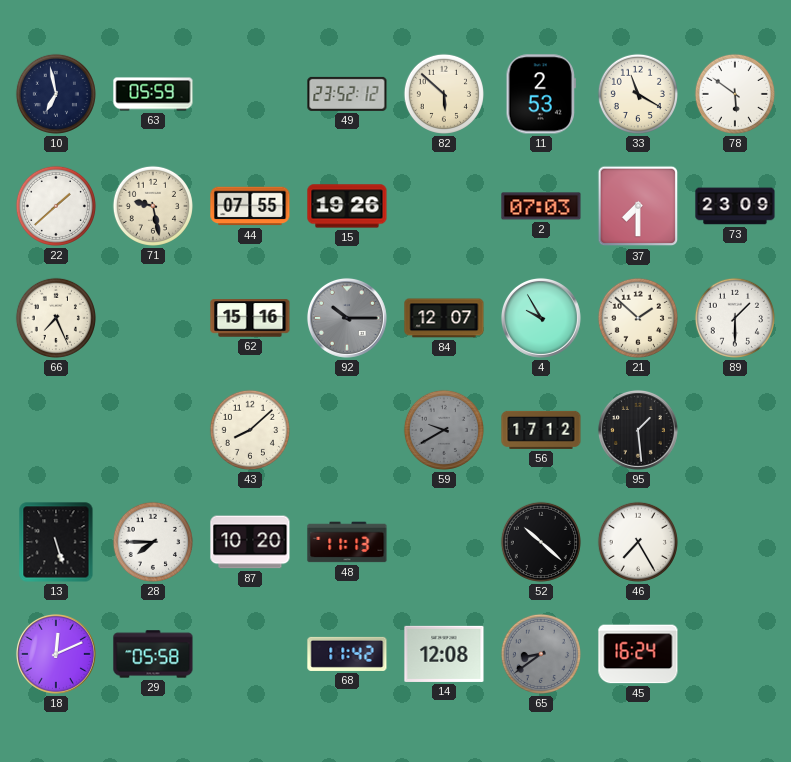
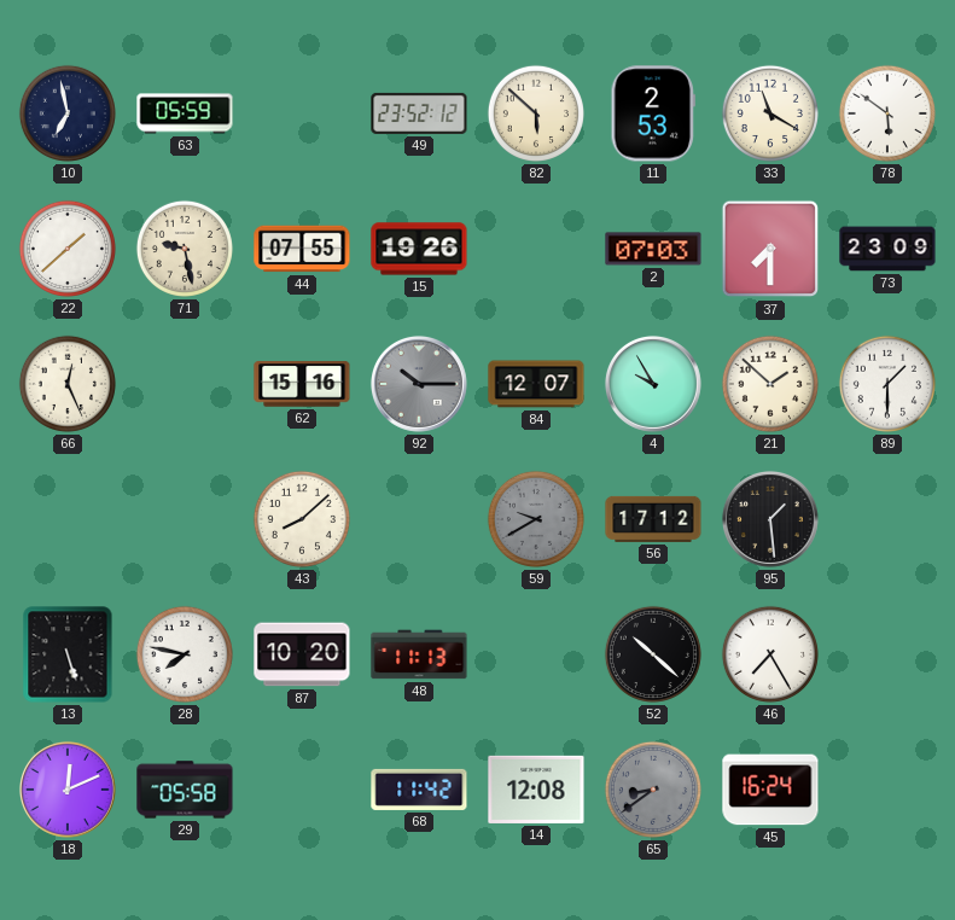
66: 7:26 -> 12:26
28: 7:45 -> 7:47
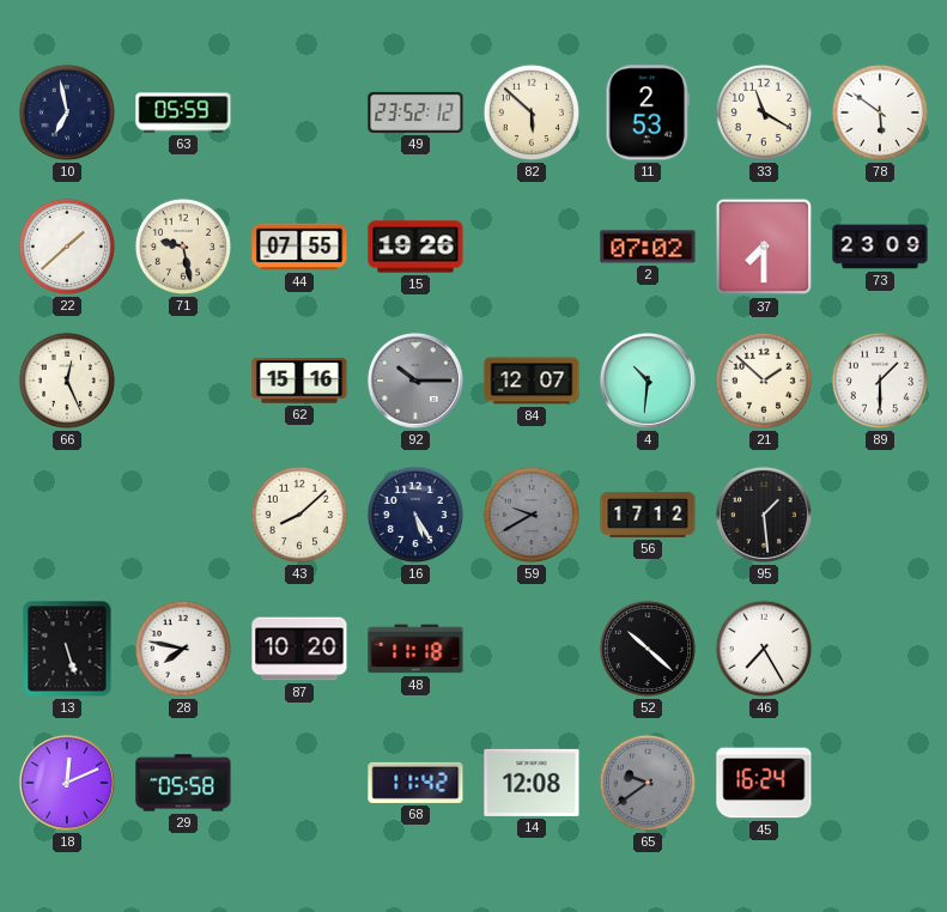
2: 07:03 -> 07:02
4: 9:55 -> 10:31
16: none -> 5:25
48: 11:13 -> 11:18
65: 8:39 -> 9:39
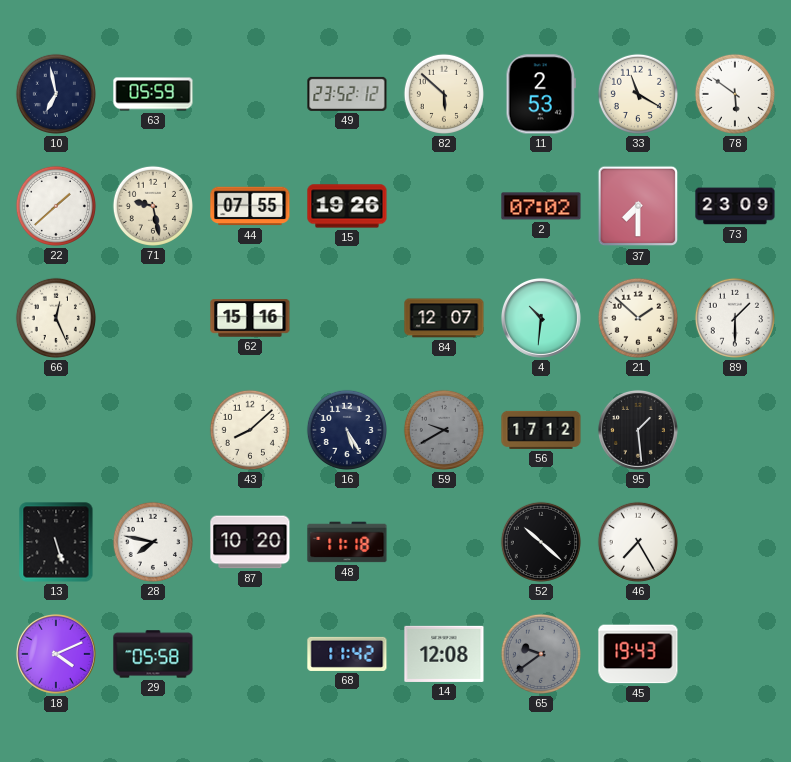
92: 10:15 -> none
18: 12:11 -> 4:11
45: 16:24 -> 19:43
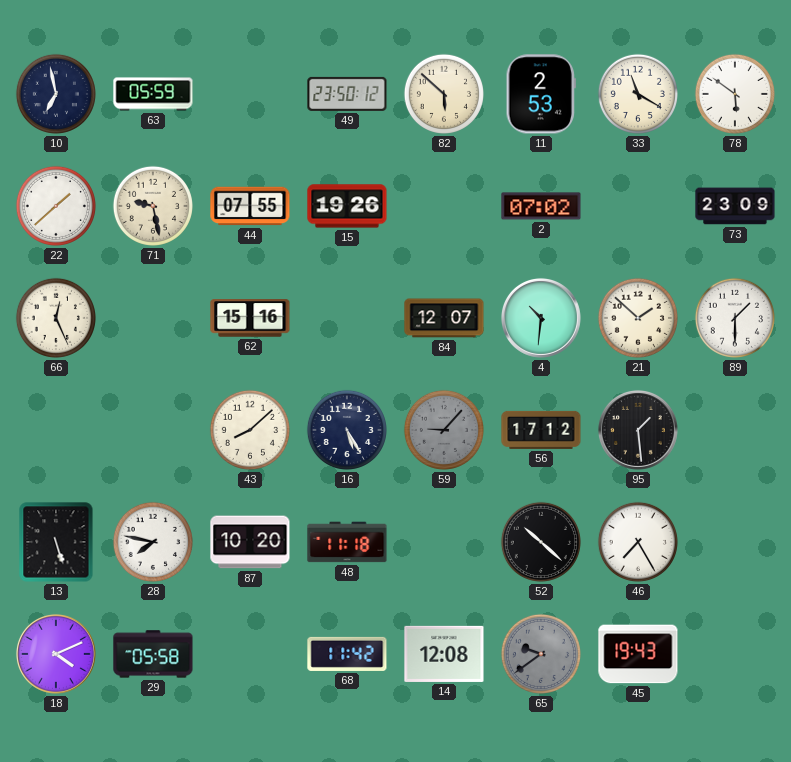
49: 23:52 -> 23:50
37: 7:30 -> none
59: 9:40 -> 9:07
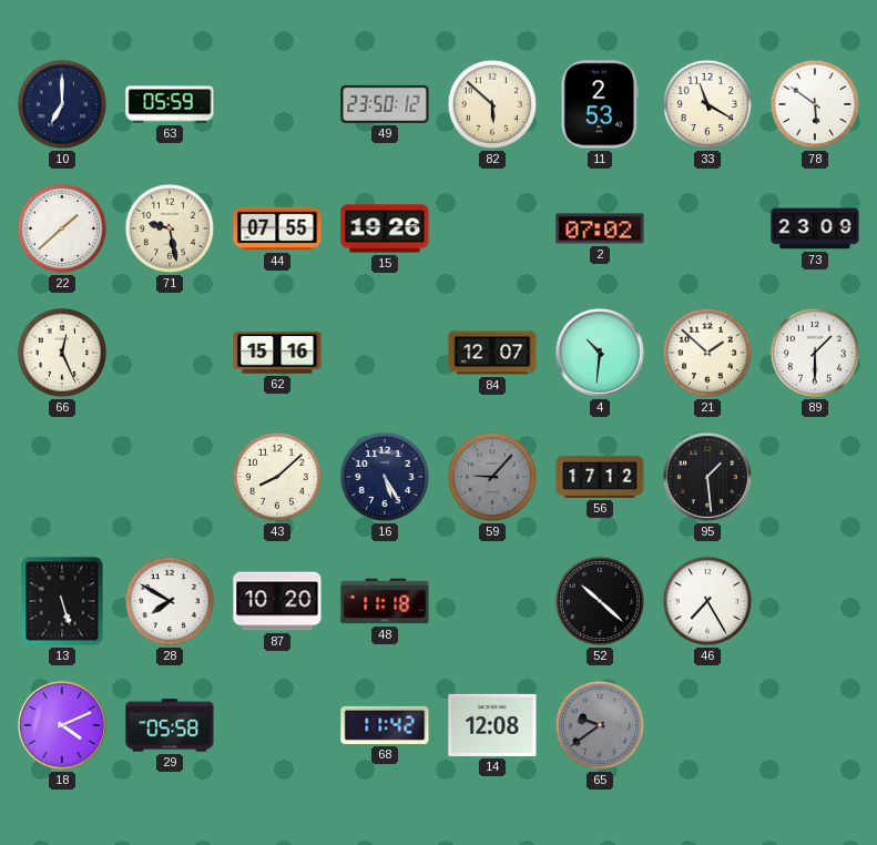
10: 6:58 -> 7:00
28: 7:47 -> 7:50
45: 19:43 -> none
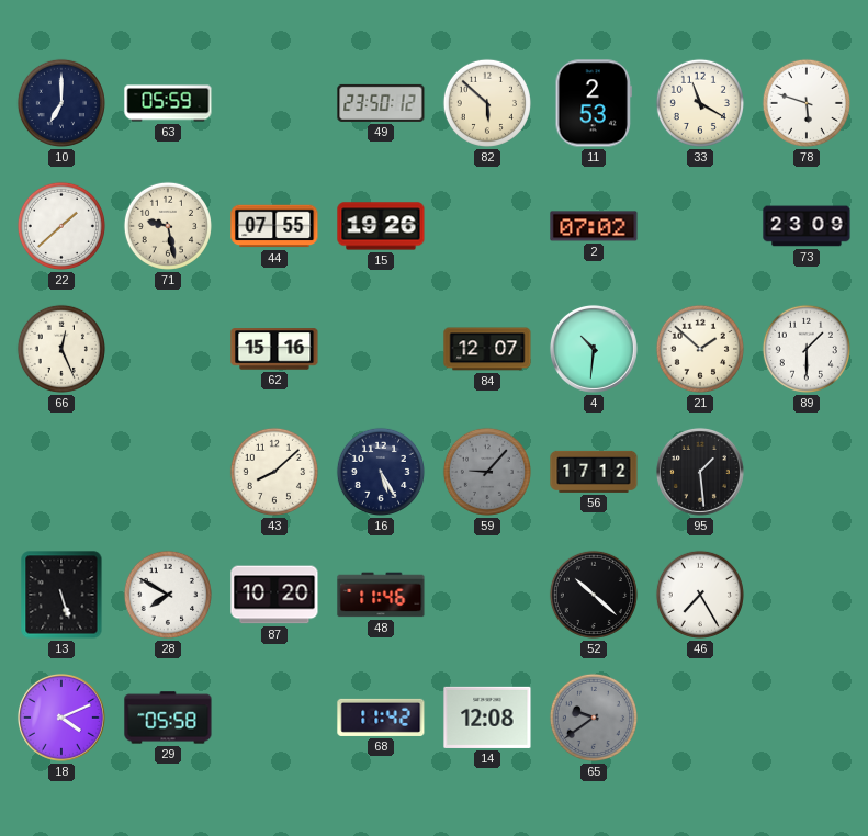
78: 5:51 -> 5:48
48: 11:18 -> 11:46
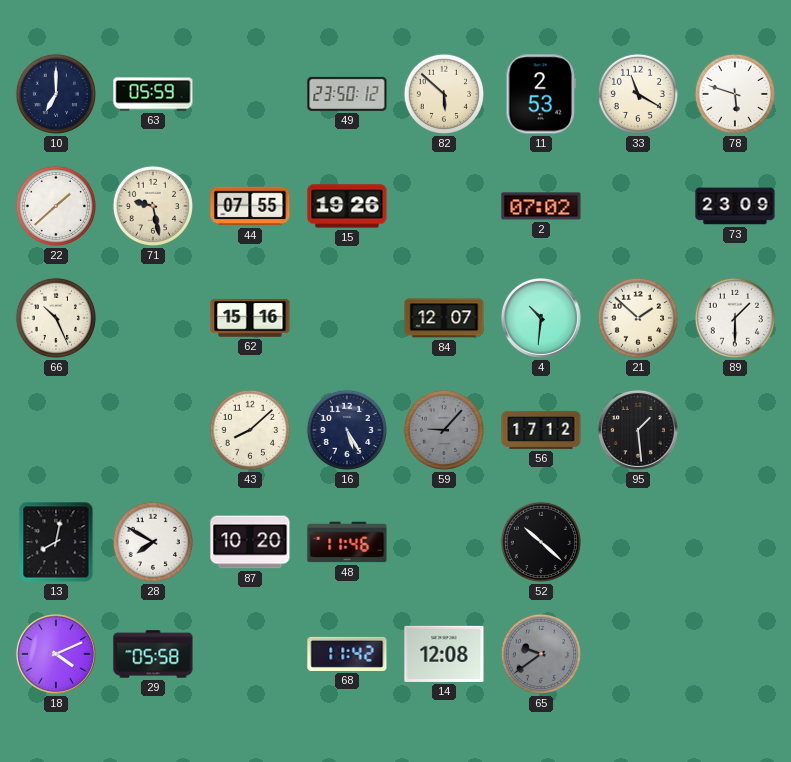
66: 12:26 -> 10:26
13: 5:27 -> 8:02
46: 7:25 -> none
